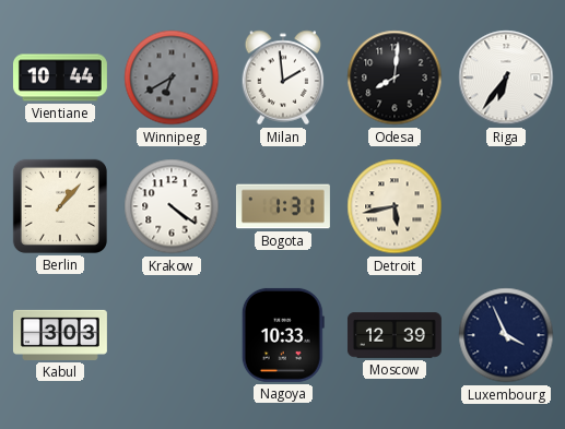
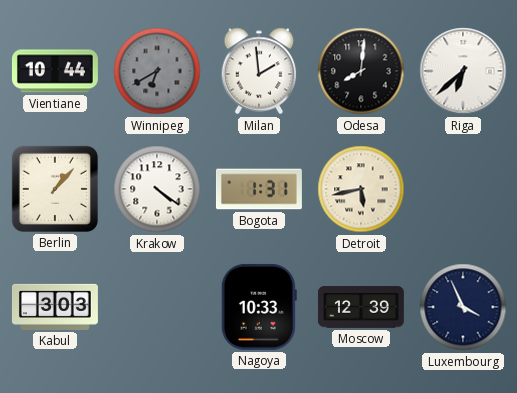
Riga: 6:36 -> 6:38
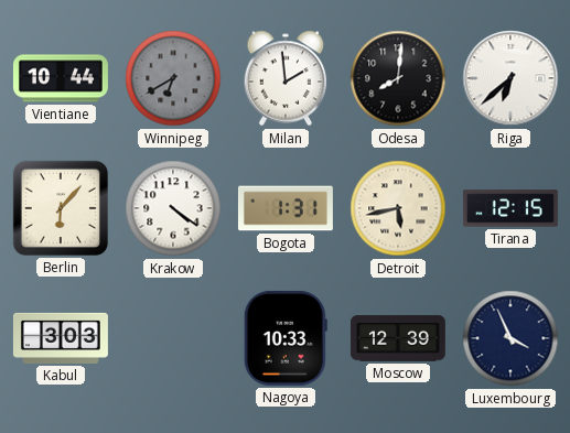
Berlin: 1:07 -> 6:07
Tirana: none -> 12:15
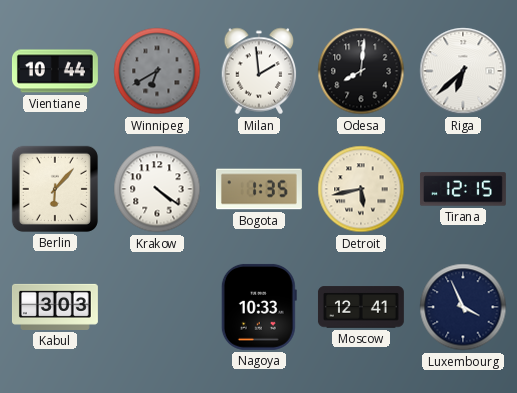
Bogota: 1:31 -> 1:35
Moscow: 12:39 -> 12:41
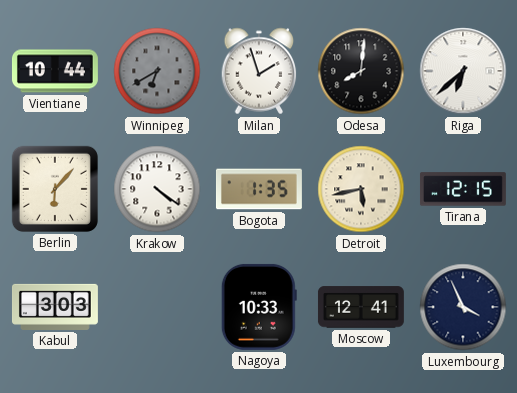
Milan: 1:59 -> 1:57
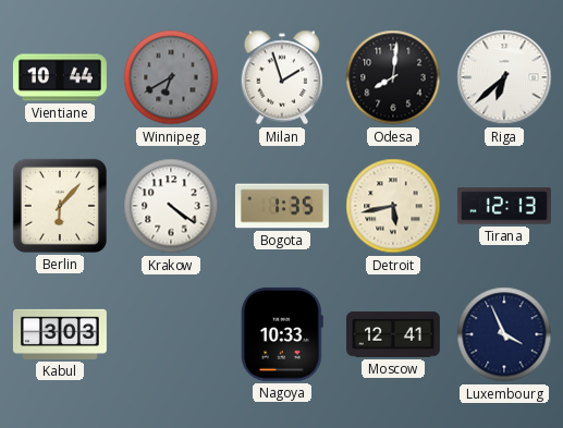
Tirana: 12:15 -> 12:13
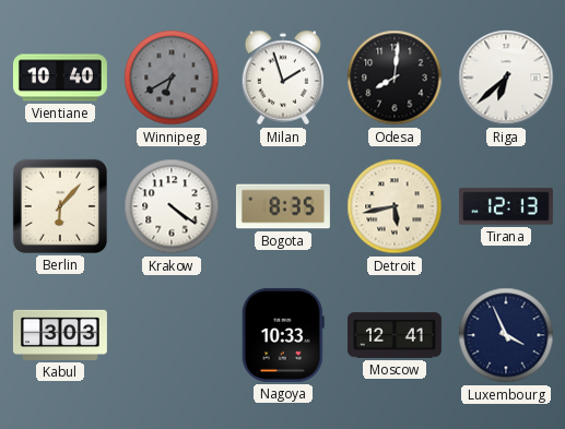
Vientiane: 10:44 -> 10:40
Bogota: 1:35 -> 8:35
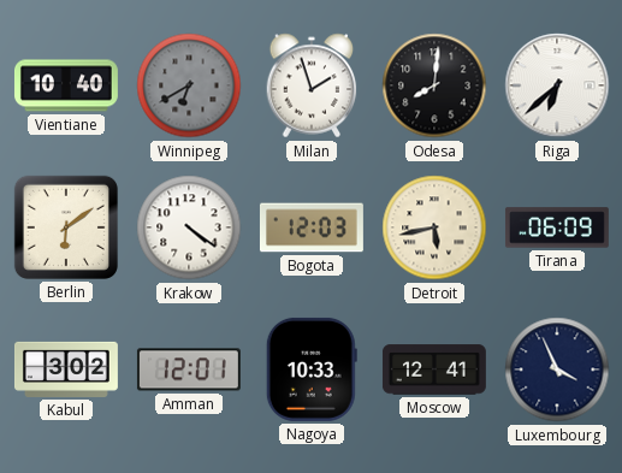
Berlin: 6:07 -> 6:09
Bogota: 8:35 -> 12:03
Tirana: 12:13 -> 06:09
Kabul: 3:03 -> 3:02
Amman: none -> 12:01
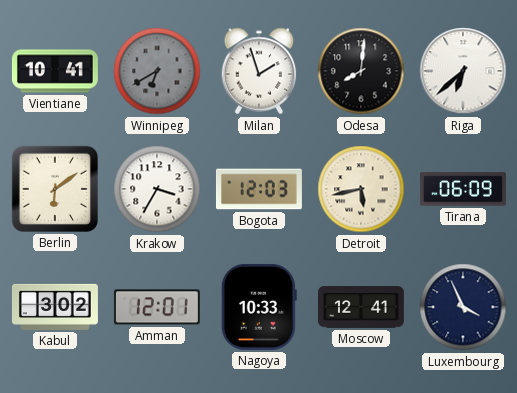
Vientiane: 10:40 -> 10:41
Krakow: 4:21 -> 3:35
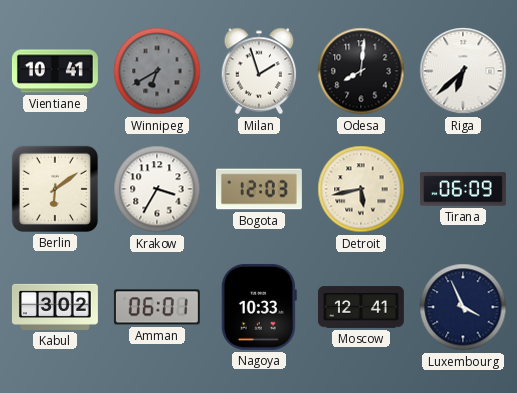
Amman: 12:01 -> 06:01
